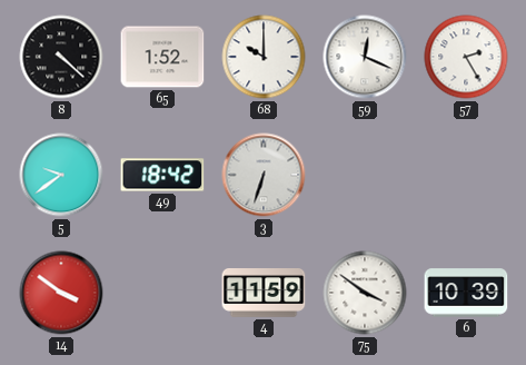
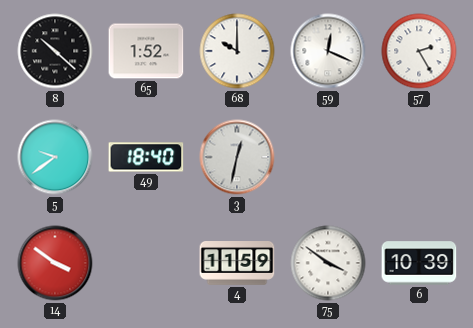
8: 4:22 -> 10:22
49: 18:42 -> 18:40
3: 6:33 -> 12:32
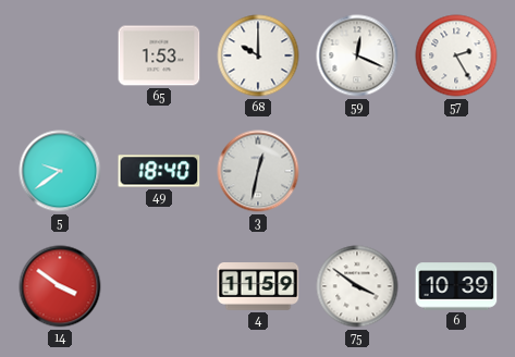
8: 10:22 -> none
65: 1:52 -> 1:53
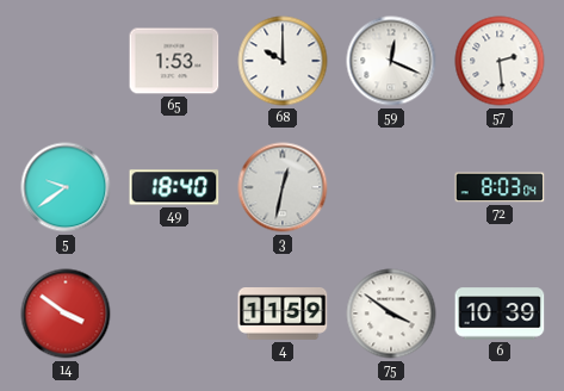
57: 2:25 -> 2:29
72: none -> 8:03
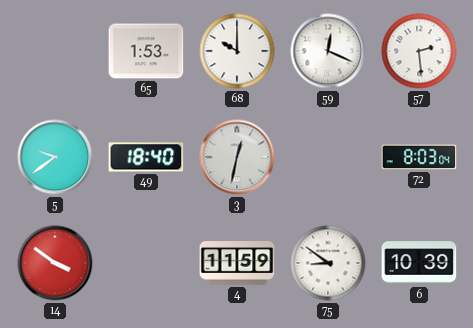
75: 3:51 -> 8:51
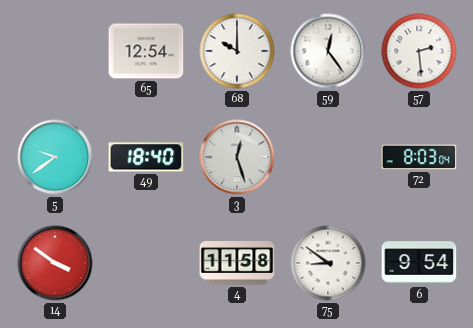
65: 1:53 -> 12:54
59: 12:19 -> 12:24
3: 12:32 -> 12:27
4: 11:59 -> 11:58
6: 10:39 -> 9:54
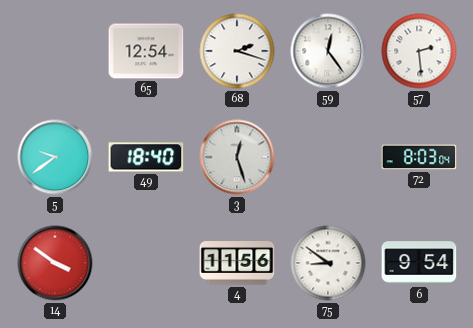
68: 10:00 -> 2:18
4: 11:58 -> 11:56
